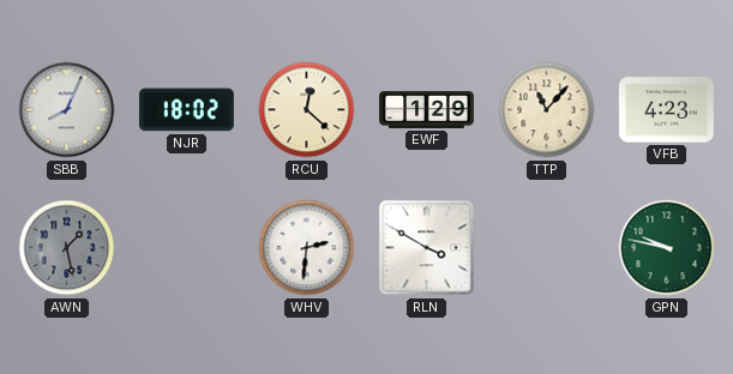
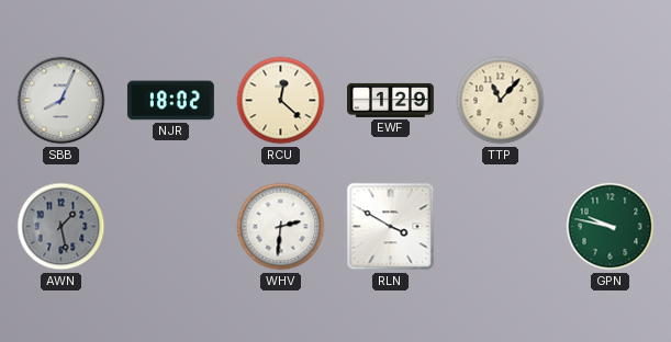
VFB: 4:23 -> none
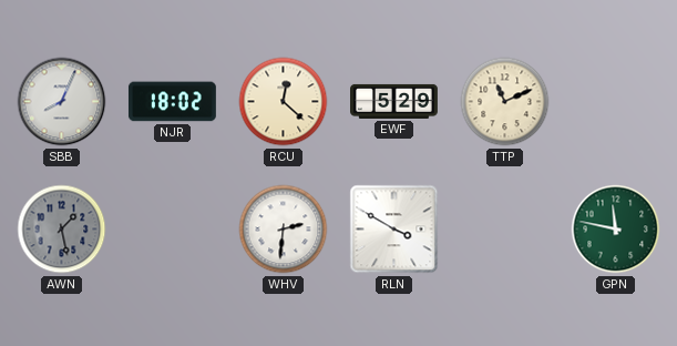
EWF: 1:29 -> 5:29
TTP: 11:07 -> 11:11
GPN: 9:47 -> 11:47
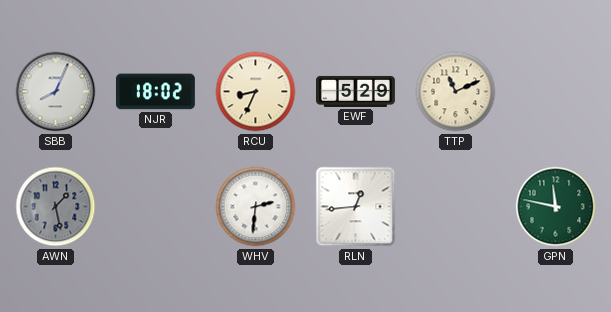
RCU: 12:22 -> 8:34
RLN: 3:50 -> 12:44
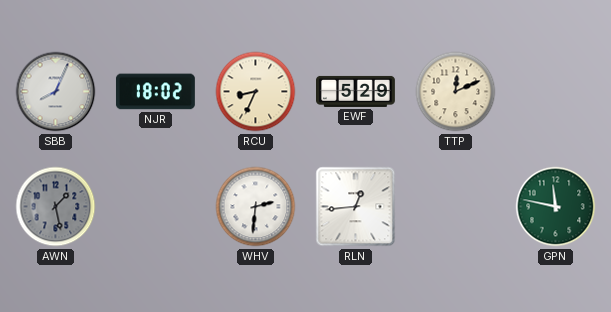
TTP: 11:11 -> 12:11
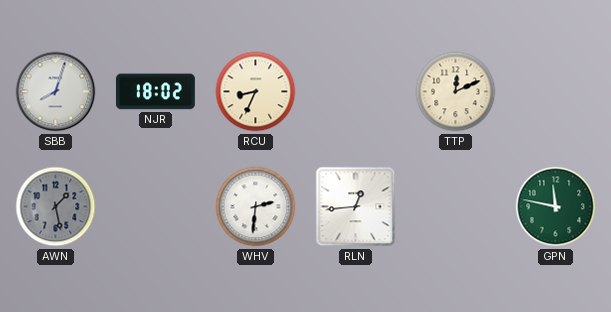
SBB: 8:04 -> 8:03
EWF: 5:29 -> none
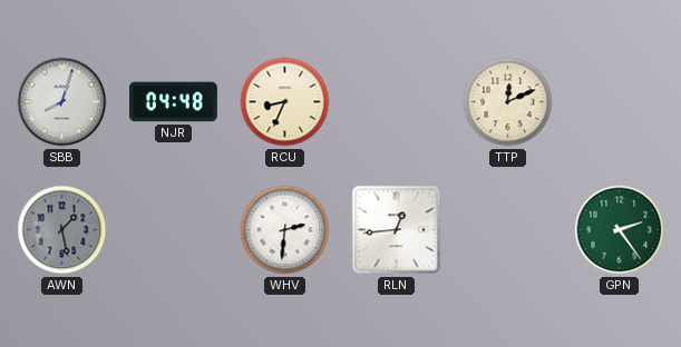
NJR: 18:02 -> 04:48
GPN: 11:47 -> 2:24
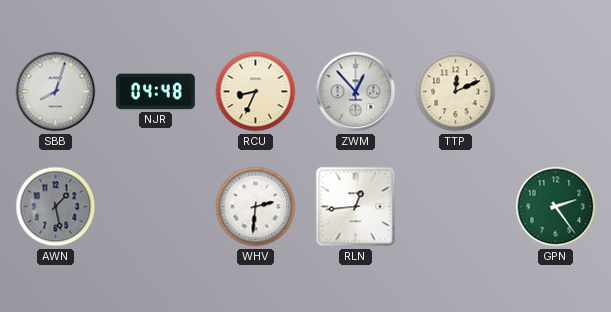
ZWM: none -> 12:53
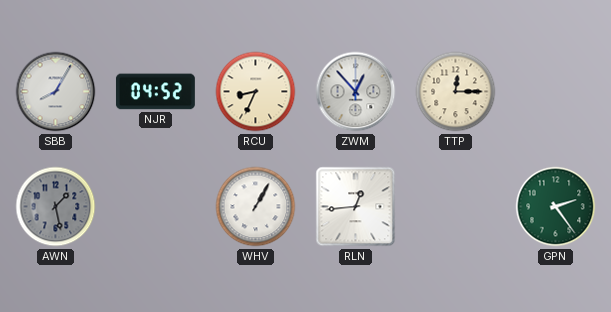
SBB: 8:03 -> 8:05
NJR: 04:48 -> 04:52
TTP: 12:11 -> 12:15
WHV: 2:31 -> 1:05
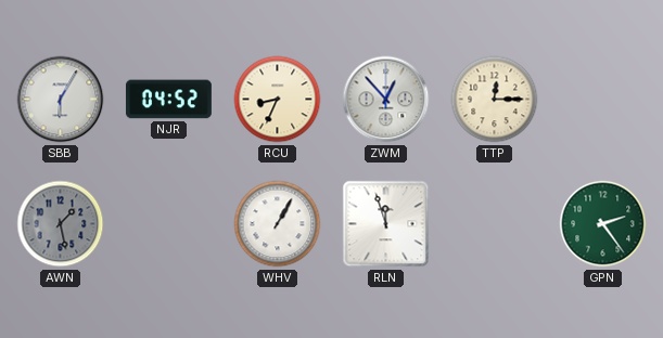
SBB: 8:05 -> 6:05
RLN: 12:44 -> 11:57
